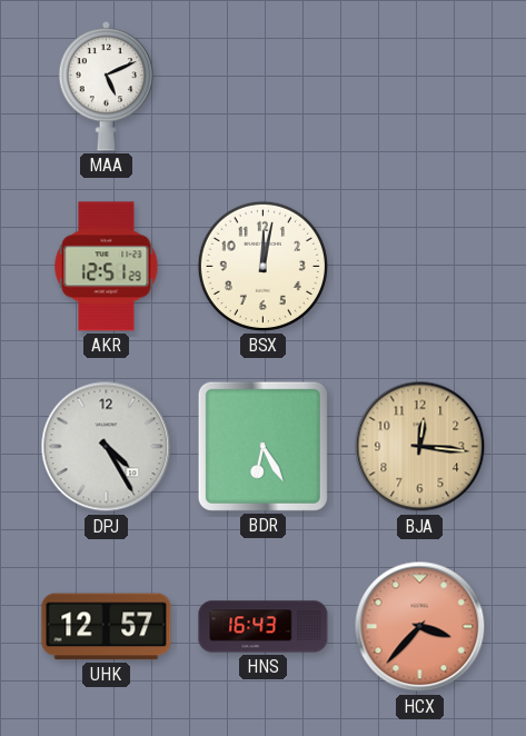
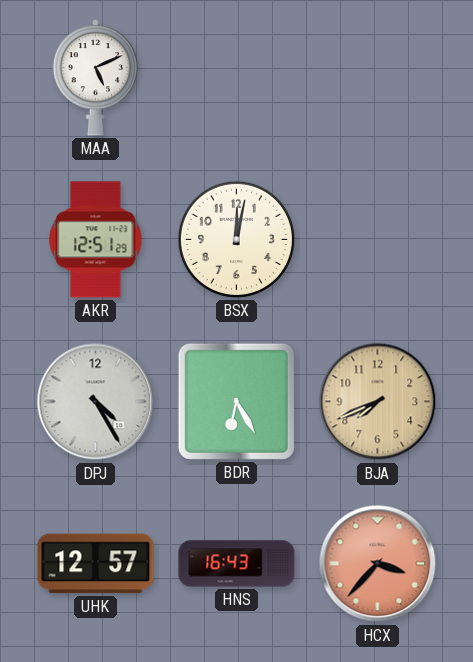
BJA: 12:16 -> 7:41
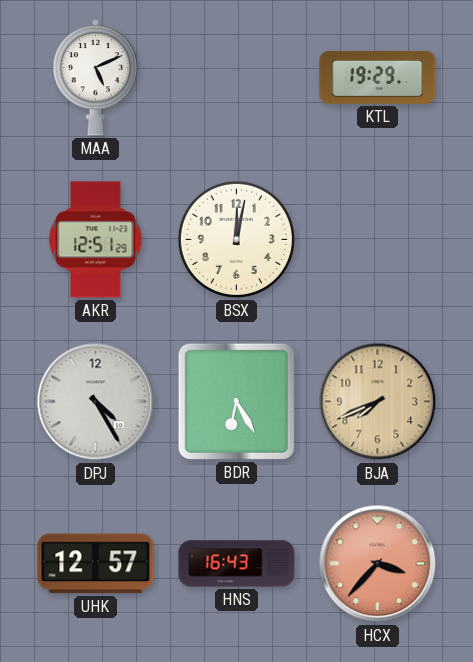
KTL: none -> 19:29
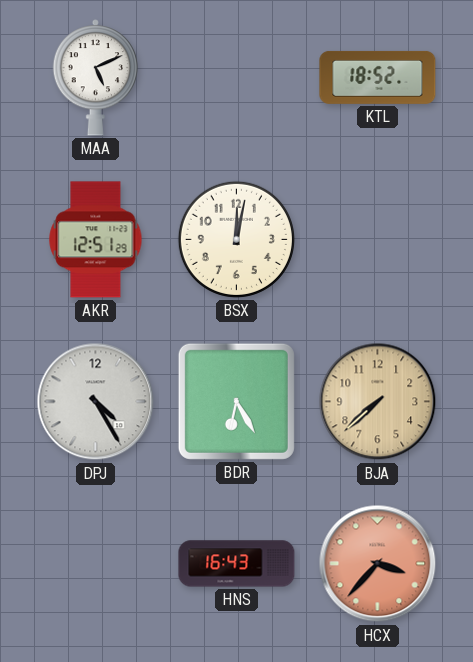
KTL: 19:29 -> 18:52
BJA: 7:41 -> 7:38
UHK: 12:57 -> none
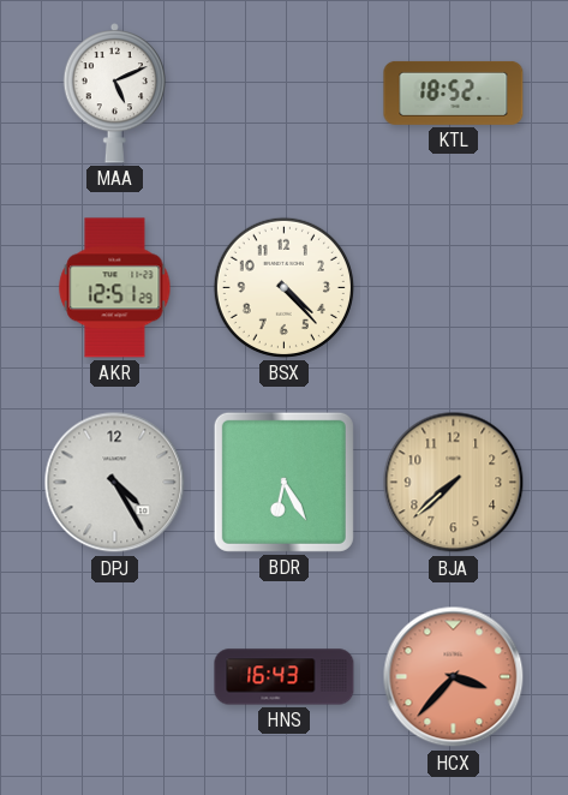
BSX: 12:02 -> 4:23
